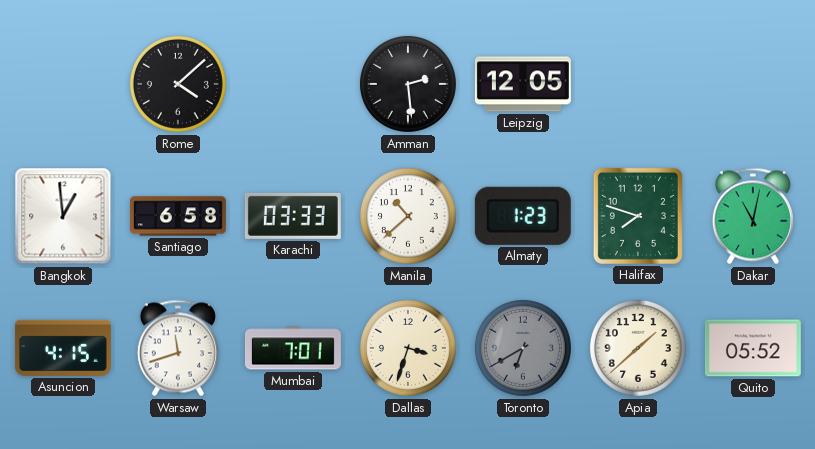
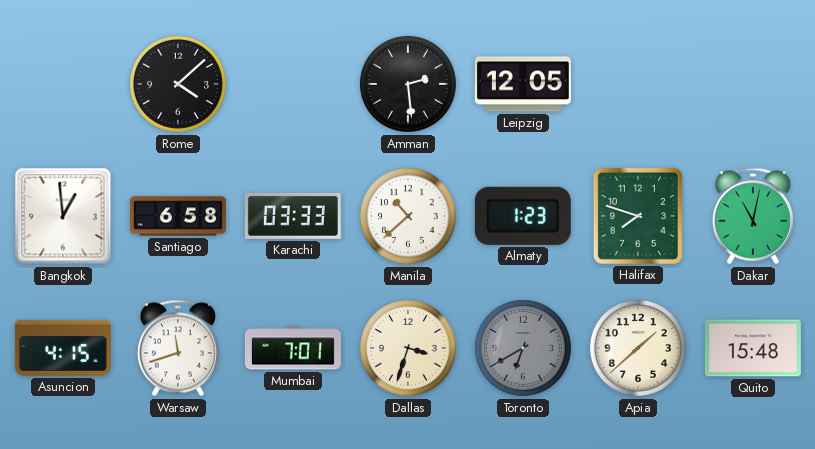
Quito: 05:52 -> 15:48
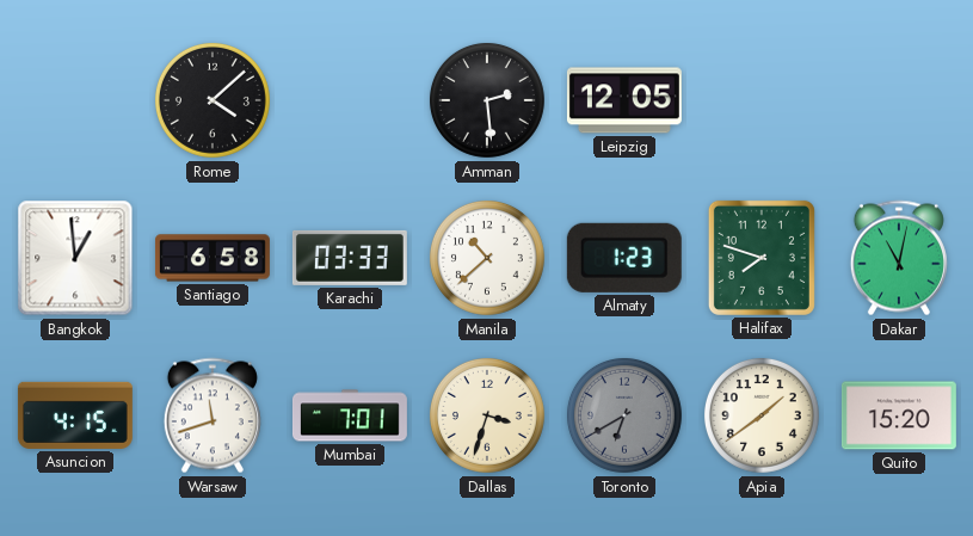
Apia: 1:38 -> 1:39
Quito: 15:48 -> 15:20
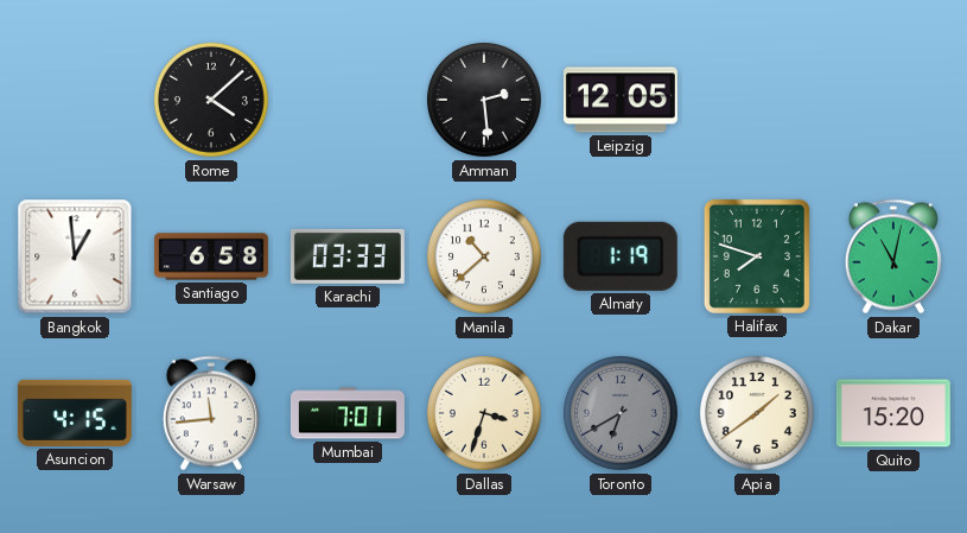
Almaty: 1:23 -> 1:19
Warsaw: 11:42 -> 11:44
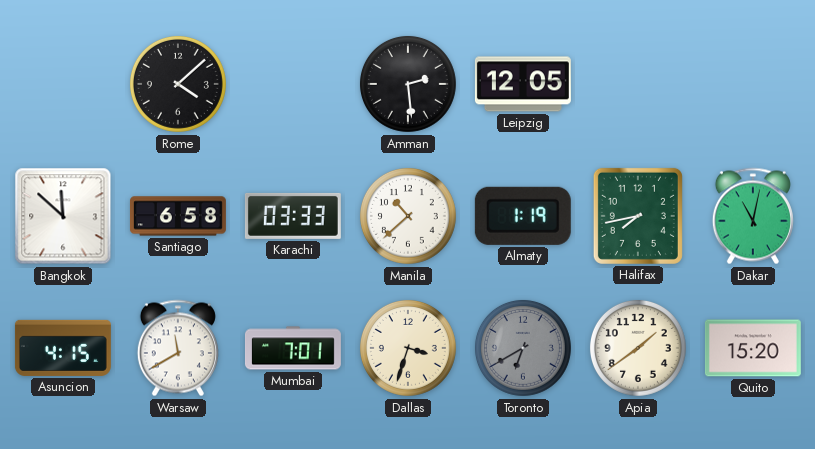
Bangkok: 12:59 -> 11:52
Halifax: 7:48 -> 7:43
Warsaw: 11:44 -> 11:40
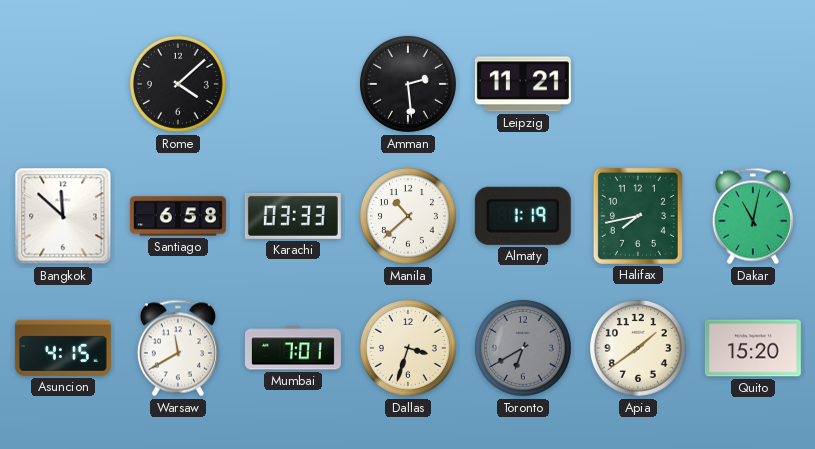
Leipzig: 12:05 -> 11:21
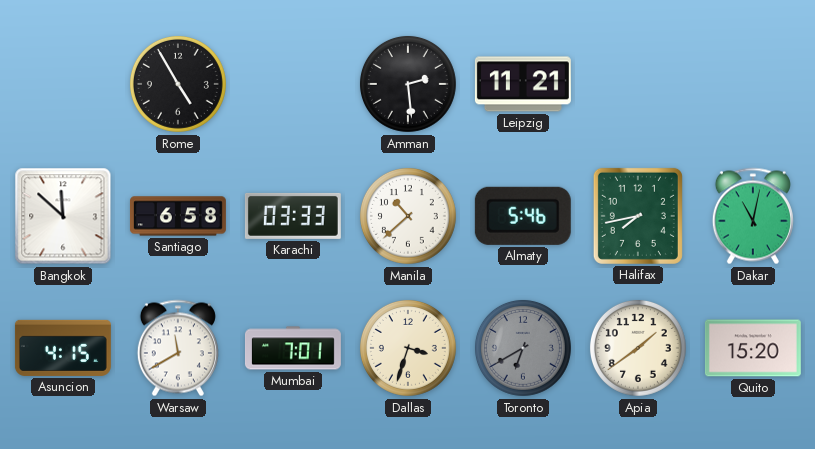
Rome: 4:08 -> 4:55
Almaty: 1:19 -> 5:46
